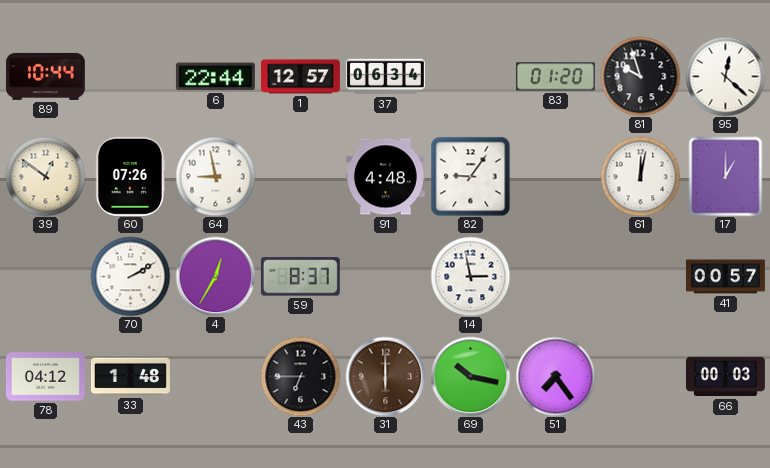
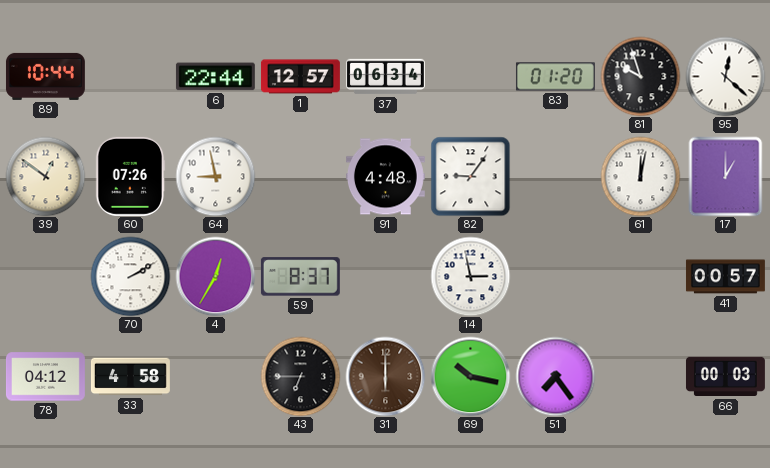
33: 1:48 -> 4:58
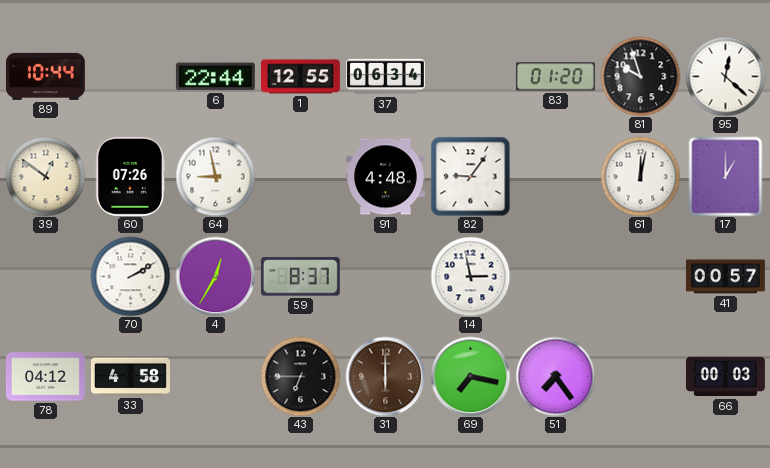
1: 12:57 -> 12:55
69: 10:17 -> 7:17
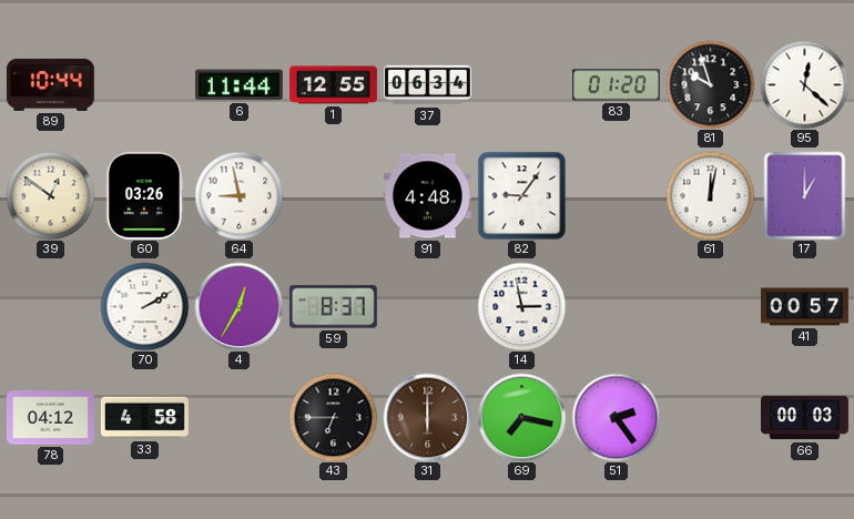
6: 22:44 -> 11:44
60: 07:26 -> 03:26
51: 7:24 -> 2:24
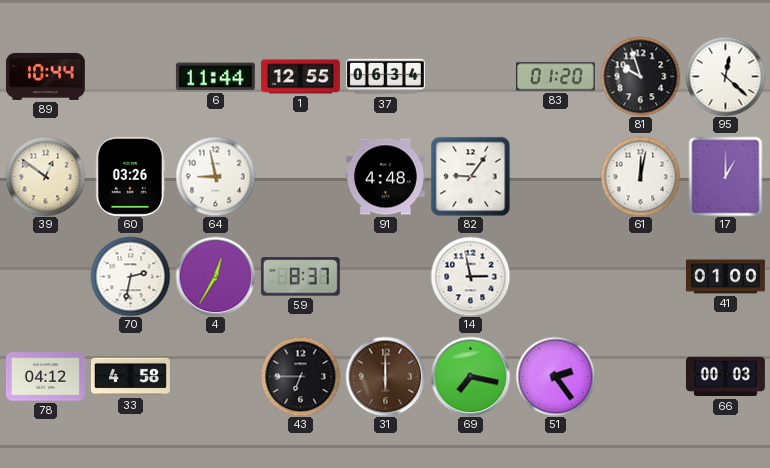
70: 2:10 -> 2:32
41: 00:57 -> 01:00
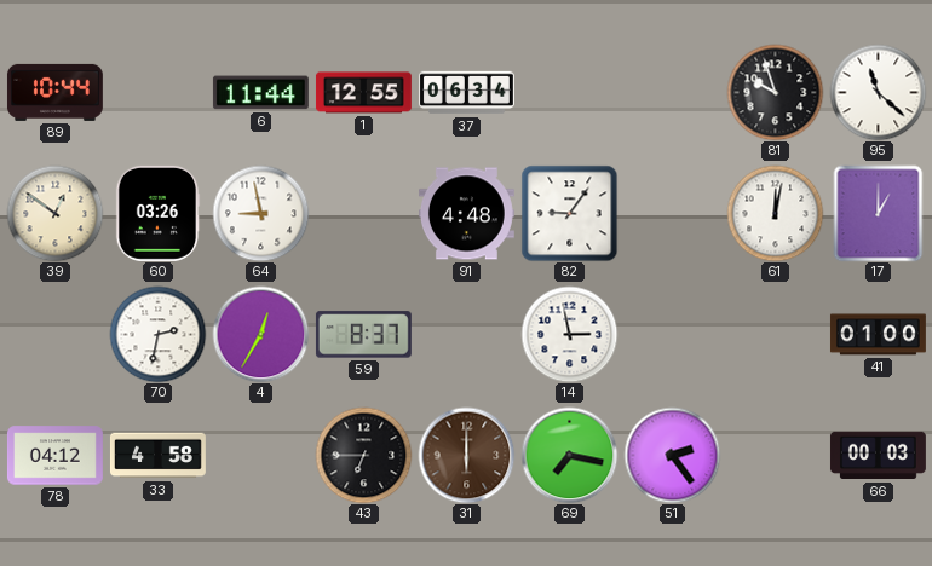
83: 01:20 -> none
95: 12:22 -> 11:22
